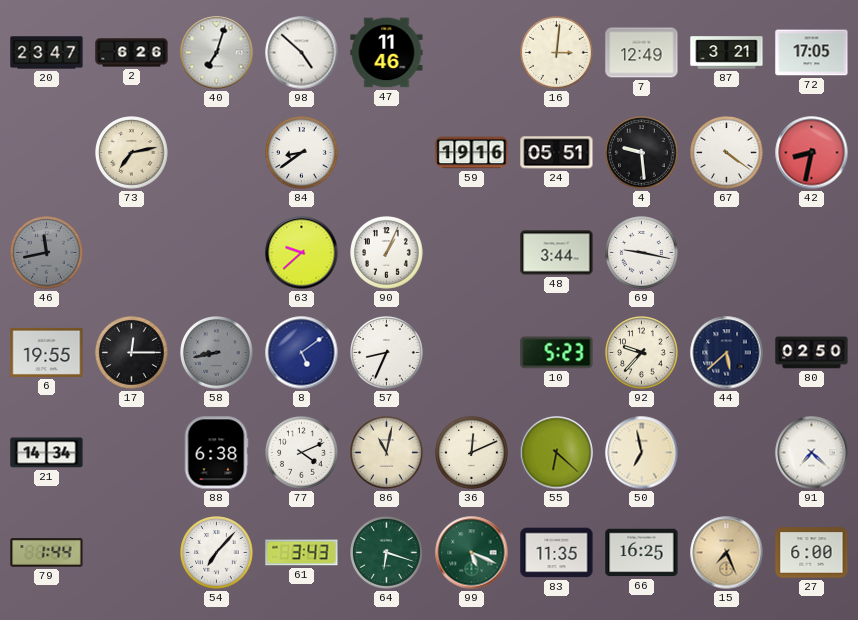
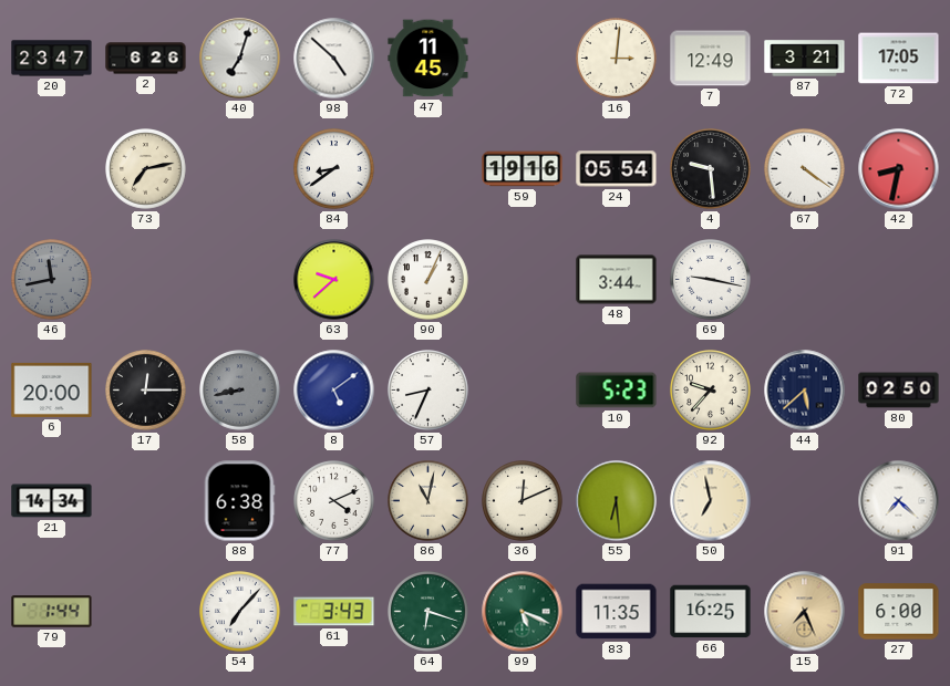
47: 11:46 -> 11:45
24: 05:51 -> 05:54
6: 19:55 -> 20:00
55: 6:22 -> 6:29
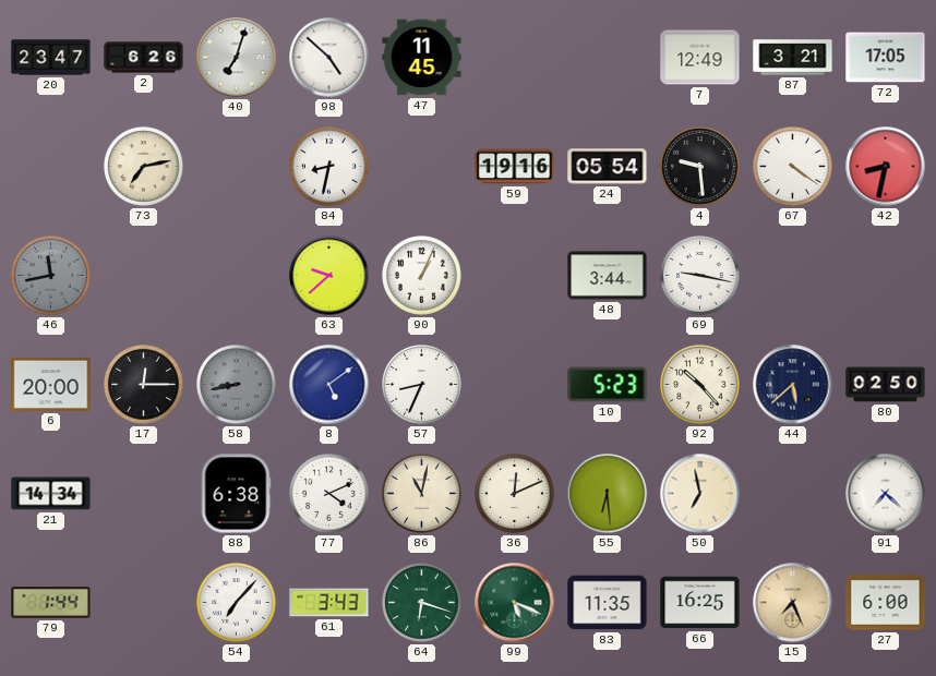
16: 3:01 -> none
84: 8:39 -> 8:32
92: 9:37 -> 10:23
